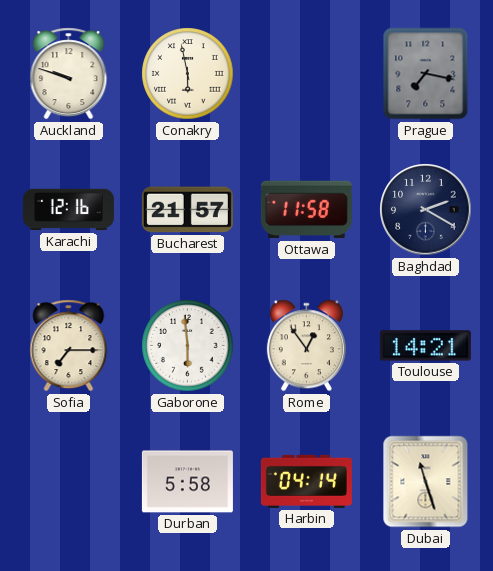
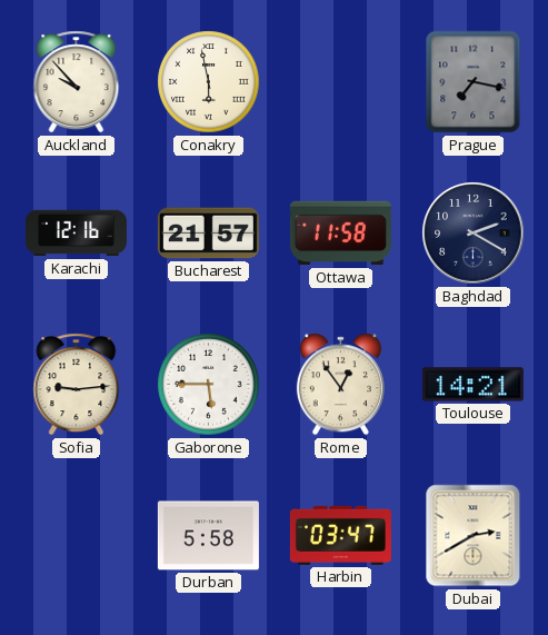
Auckland: 9:48 -> 9:53
Sofia: 7:15 -> 9:14
Gaborone: 5:59 -> 5:45
Harbin: 04:14 -> 03:47
Dubai: 11:27 -> 2:40
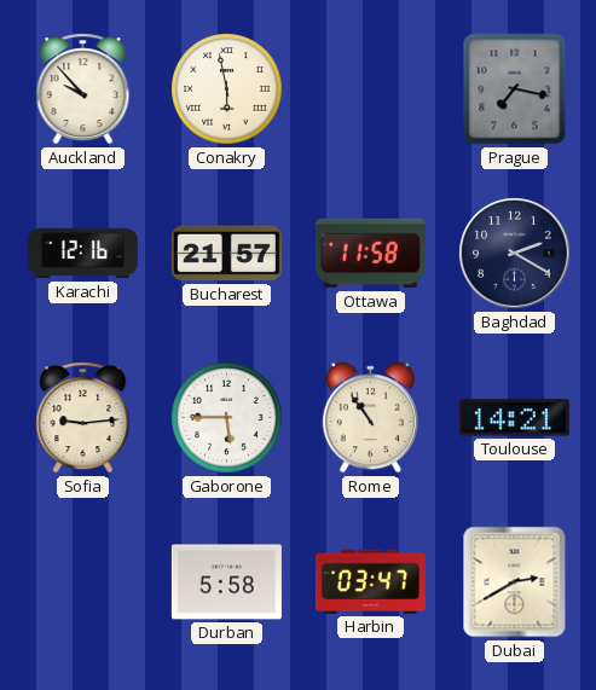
Rome: 12:54 -> 10:54
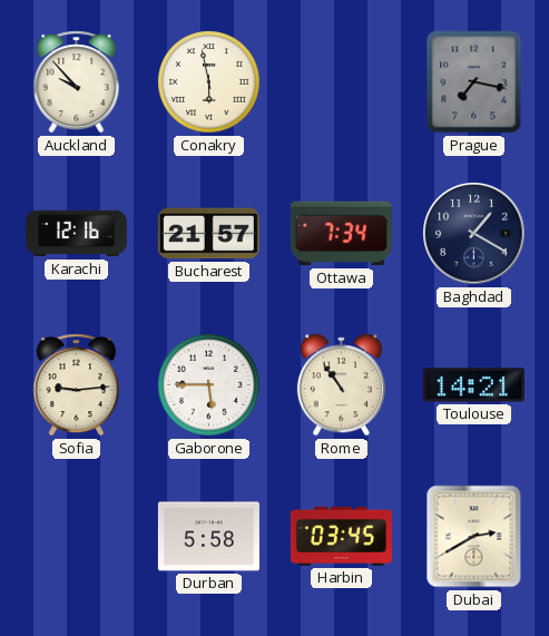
Ottawa: 11:58 -> 7:34
Baghdad: 2:20 -> 1:20
Harbin: 03:47 -> 03:45
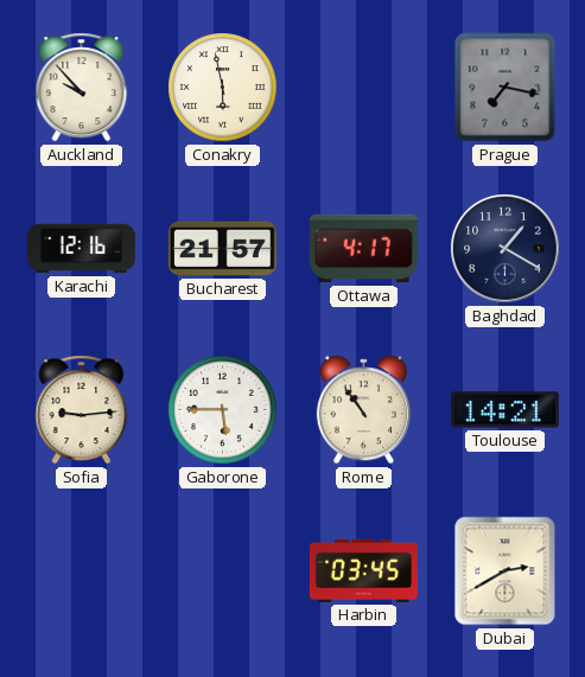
Ottawa: 7:34 -> 4:17
Durban: 5:58 -> none
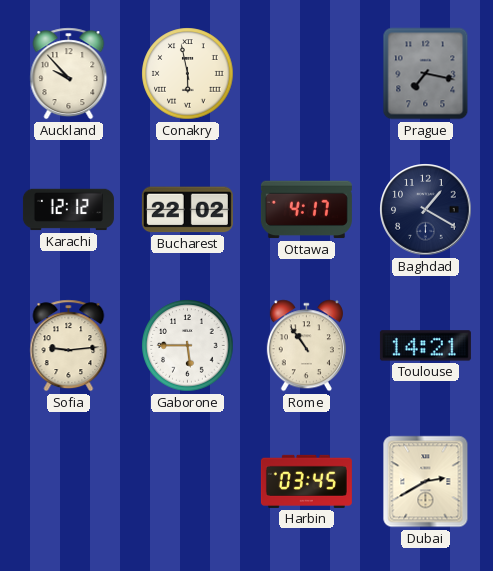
Karachi: 12:16 -> 12:12
Bucharest: 21:57 -> 22:02
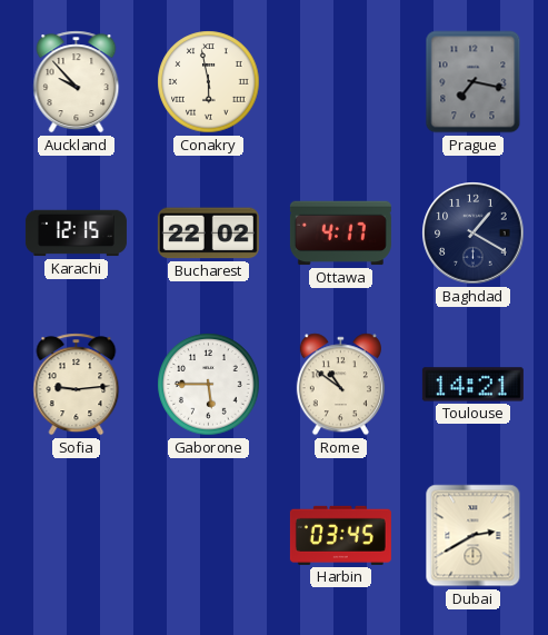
Karachi: 12:12 -> 12:15
Rome: 10:54 -> 10:51
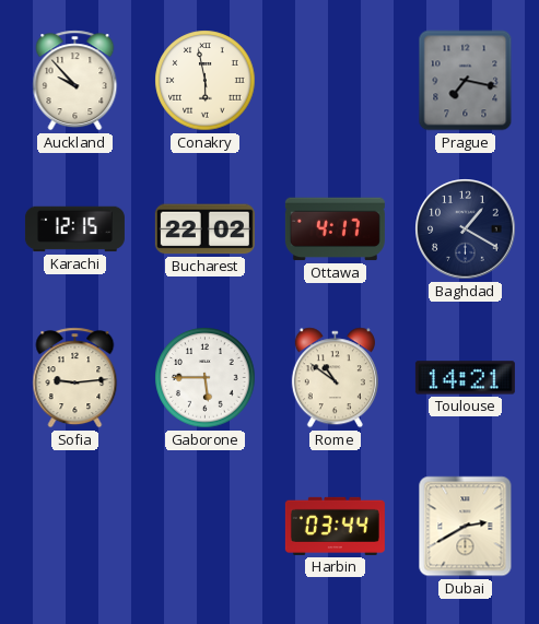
Harbin: 03:45 -> 03:44
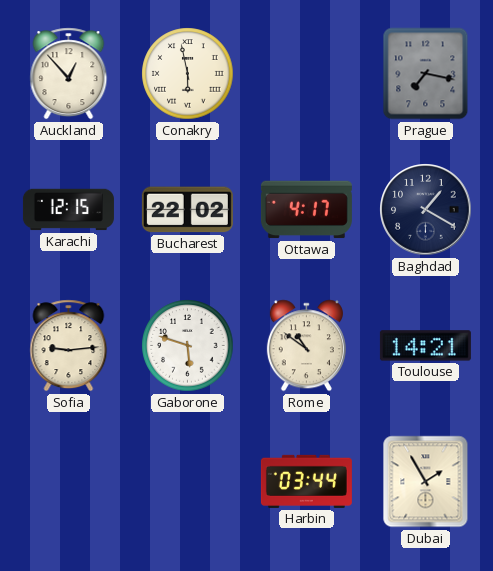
Auckland: 9:53 -> 12:53
Gaborone: 5:45 -> 5:48
Dubai: 2:40 -> 1:55
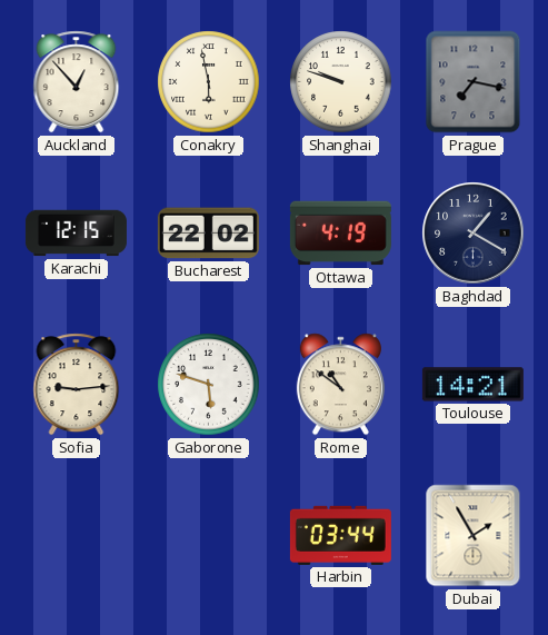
Shanghai: none -> 9:48
Ottawa: 4:17 -> 4:19
